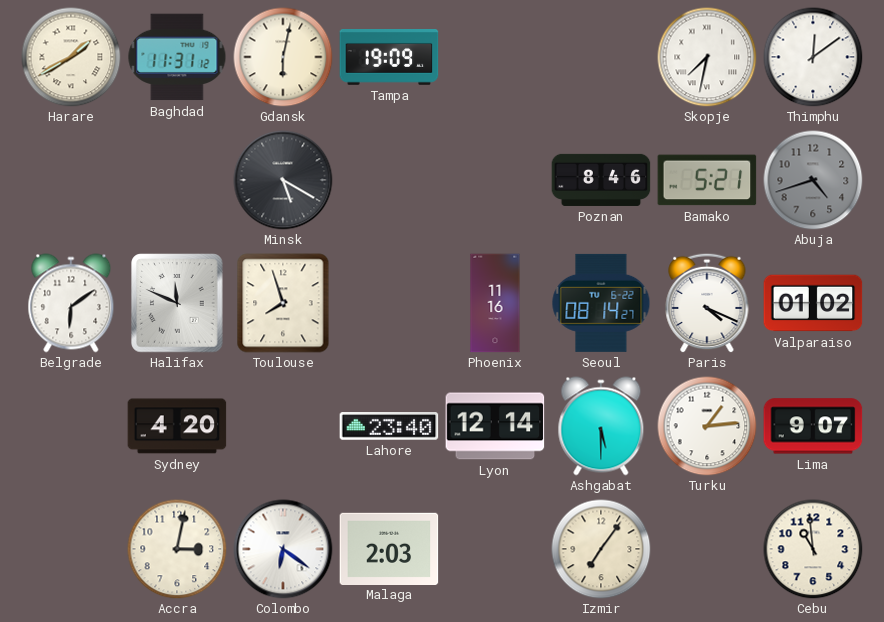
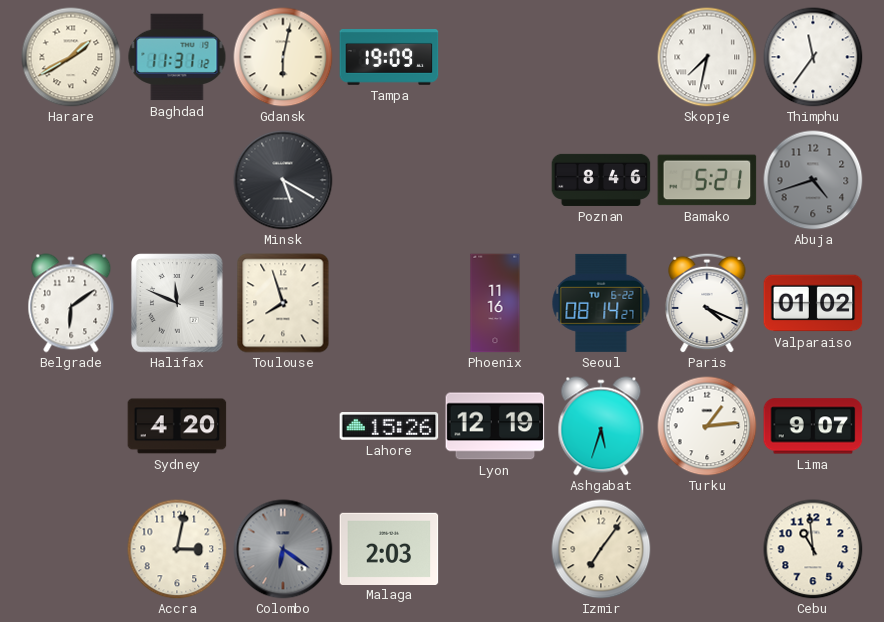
Thimphu: 12:09 -> 11:36
Lahore: 23:40 -> 15:26
Lyon: 12:14 -> 12:19
Ashgabat: 5:30 -> 5:33
Colombo dial: white -> grey
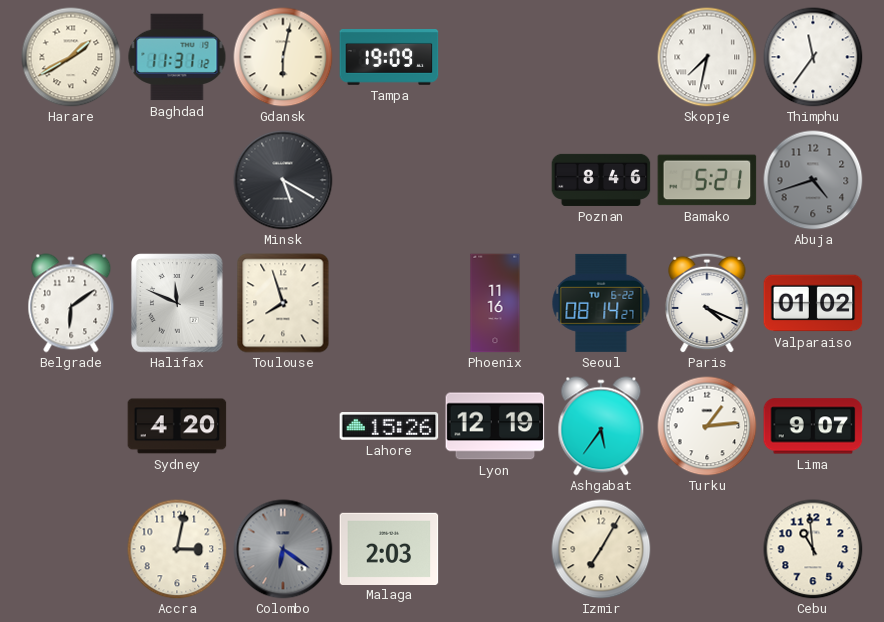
Ashgabat: 5:33 -> 5:36
Izmir: 7:06 -> 7:05
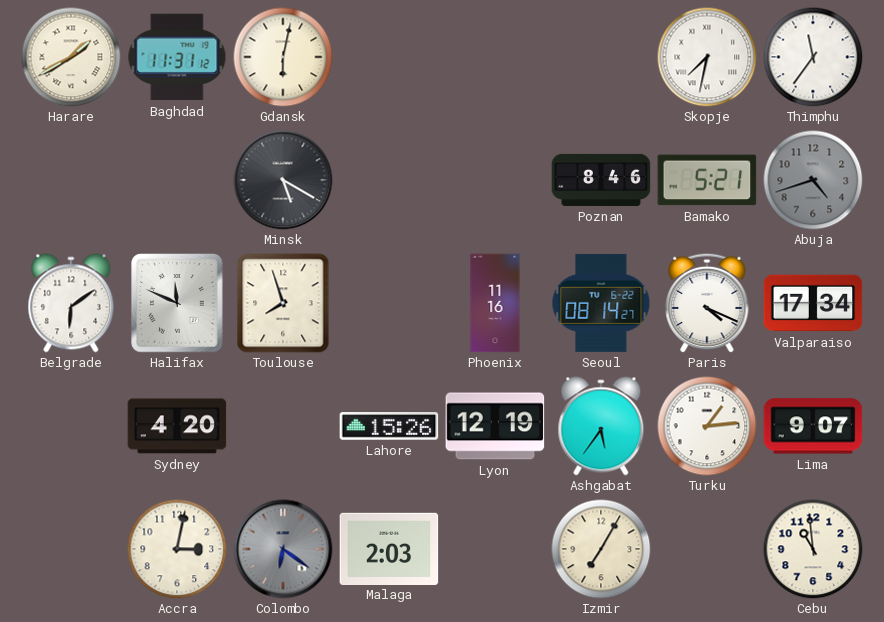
Tampa: 19:09 -> none
Valparaiso: 01:02 -> 17:34
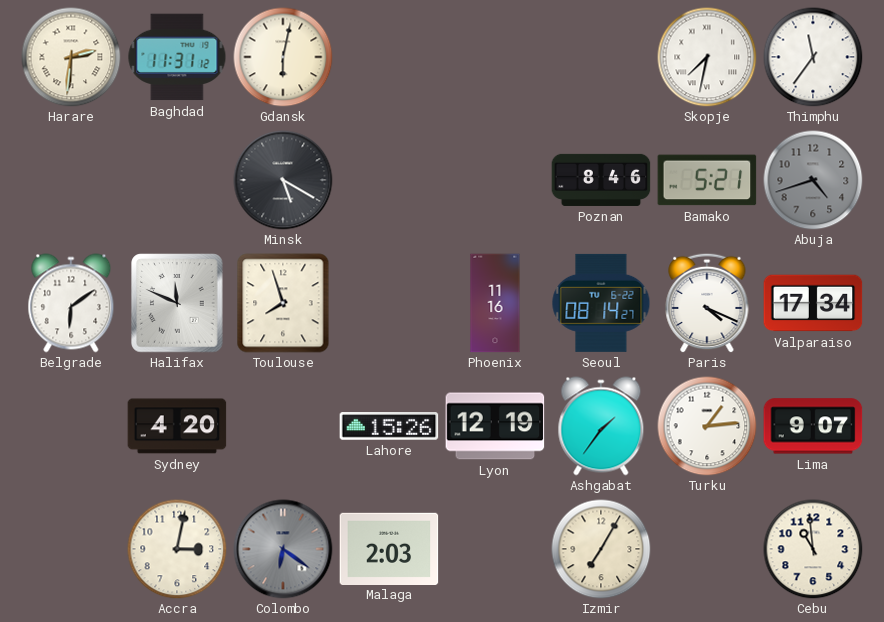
Harare: 1:40 -> 2:31
Ashgabat: 5:36 -> 1:36
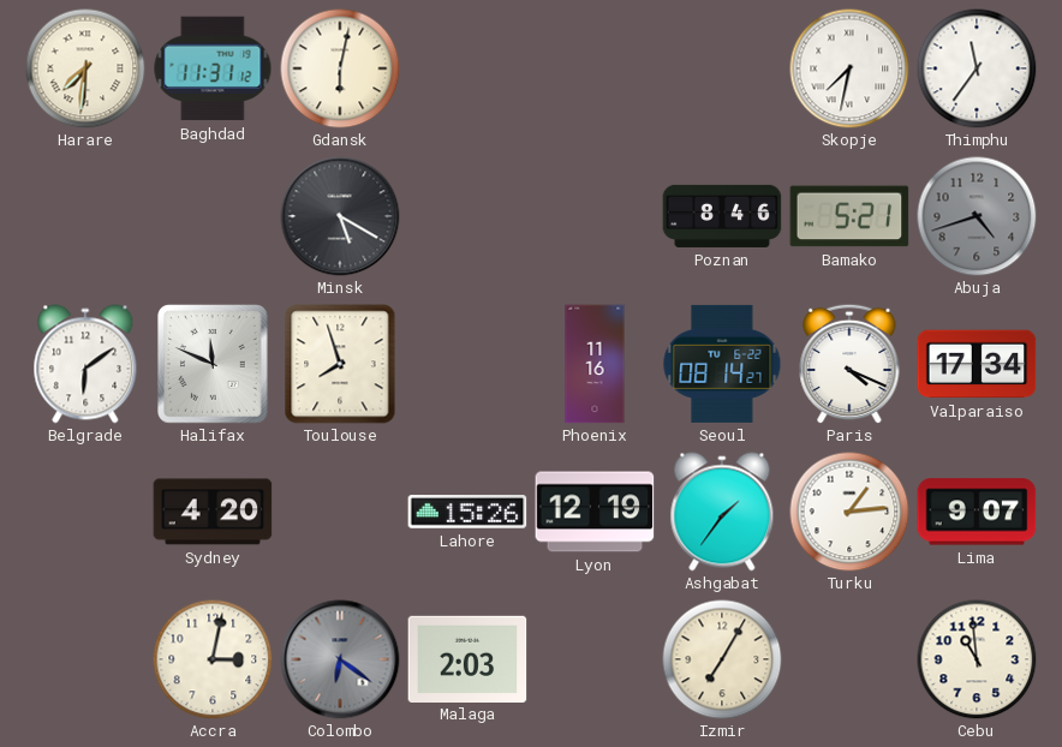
Harare: 2:31 -> 7:31
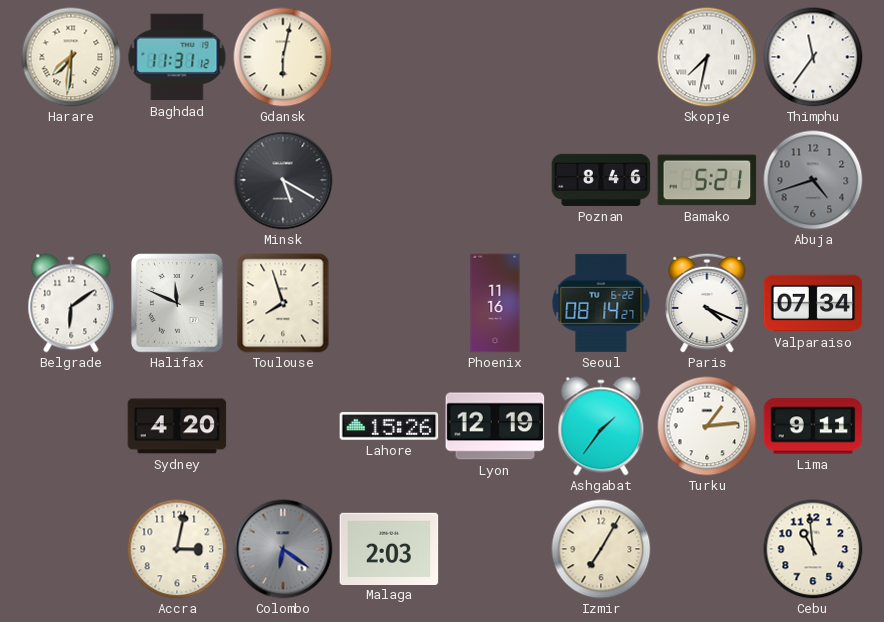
Valparaiso: 17:34 -> 07:34
Lima: 9:07 -> 9:11
